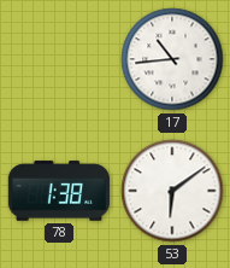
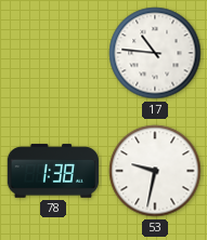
17: 10:44 -> 10:46
53: 6:09 -> 9:32
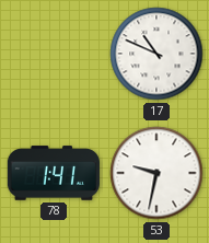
17: 10:46 -> 10:49
78: 1:38 -> 1:41
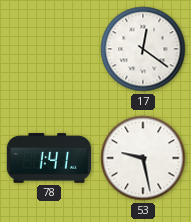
17: 10:49 -> 12:21
53: 9:32 -> 9:28
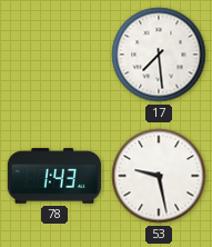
17: 12:21 -> 7:29
78: 1:41 -> 1:43
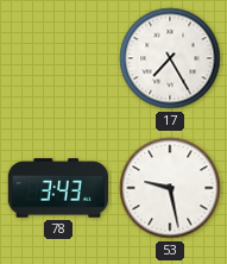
17: 7:29 -> 7:25
78: 1:43 -> 3:43
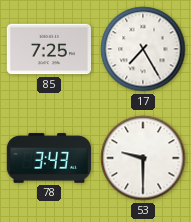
85: none -> 7:25
53: 9:28 -> 9:30
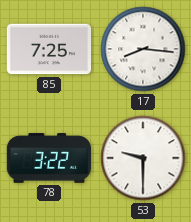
17: 7:25 -> 8:16
78: 3:43 -> 3:22
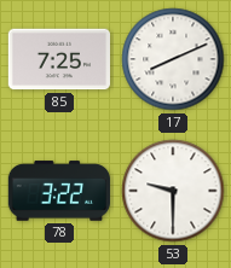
17: 8:16 -> 8:11
